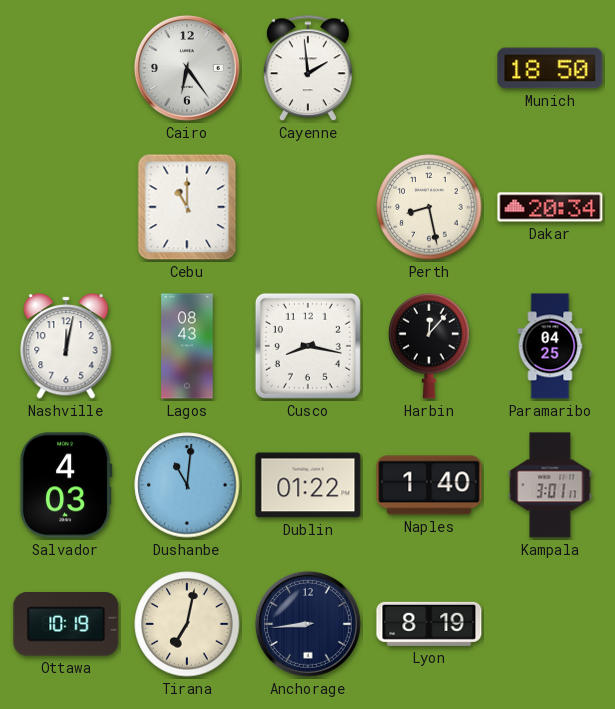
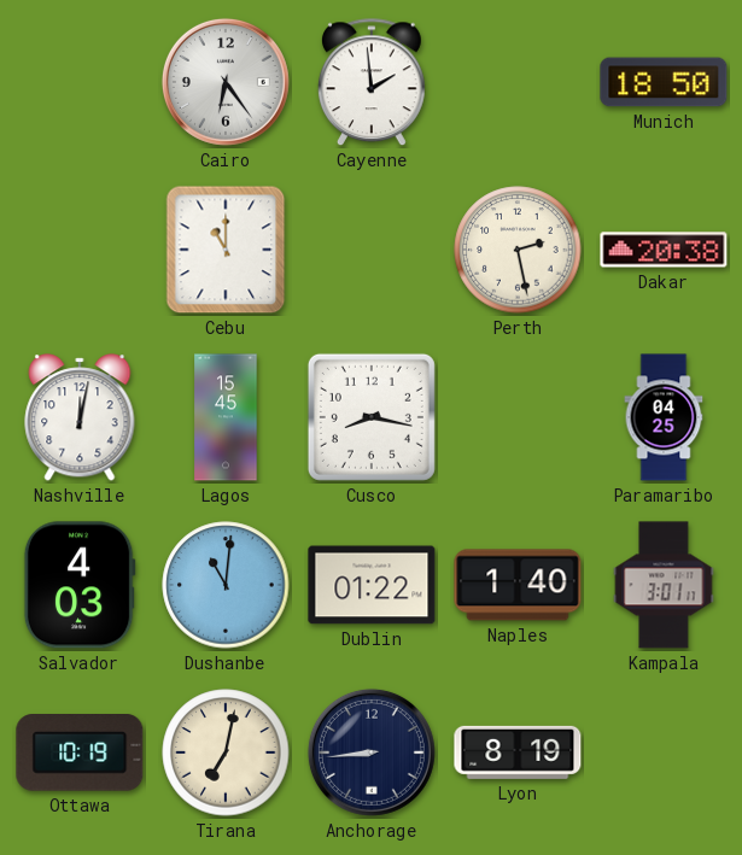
Perth: 8:28 -> 2:28
Dakar: 20:34 -> 20:38
Lagos: 08:43 -> 15:45
Harbin: 12:07 -> none
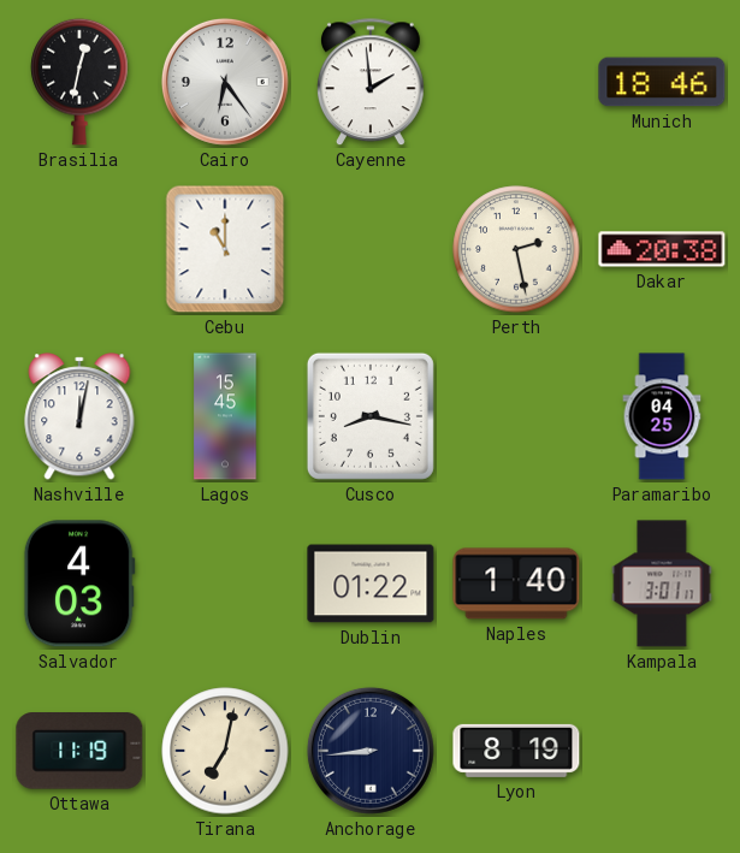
Brasilia: none -> 12:32
Munich: 18:50 -> 18:46
Dushanbe: 11:01 -> none
Ottawa: 10:19 -> 11:19
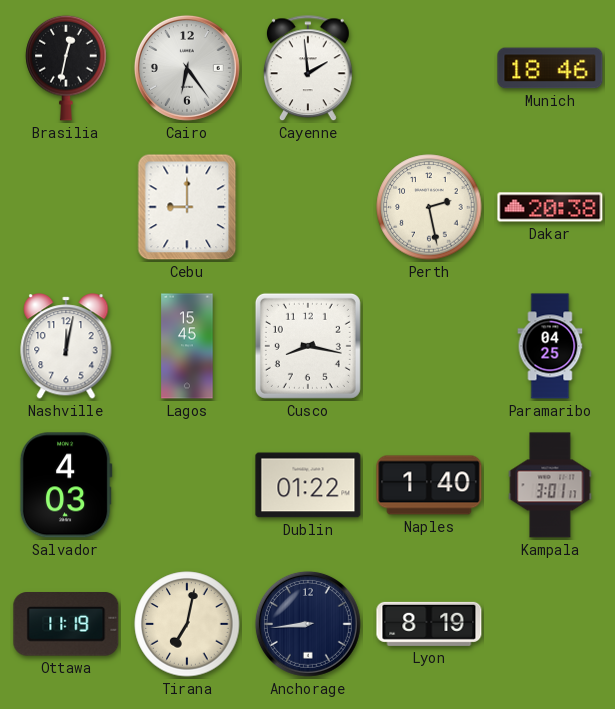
Cebu: 11:00 -> 9:00
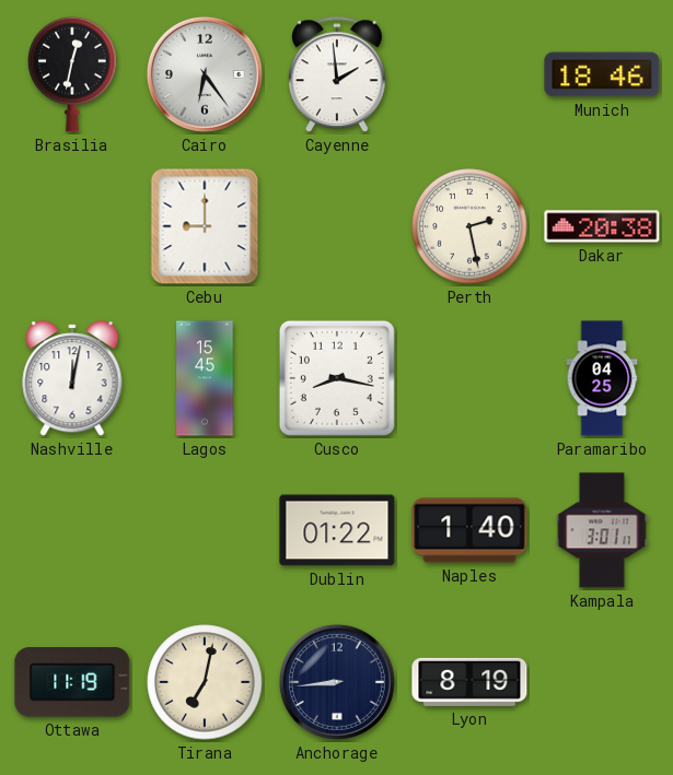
Salvador: 4:03 -> none
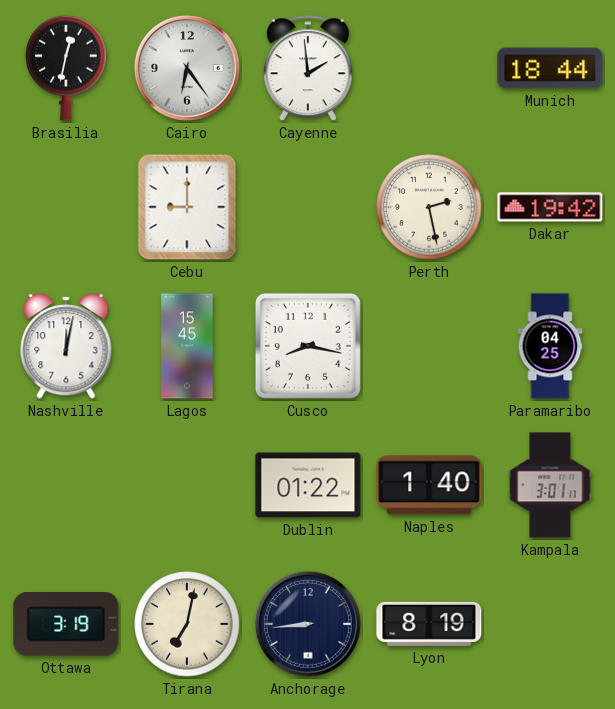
Munich: 18:46 -> 18:44
Dakar: 20:38 -> 19:42
Ottawa: 11:19 -> 3:19
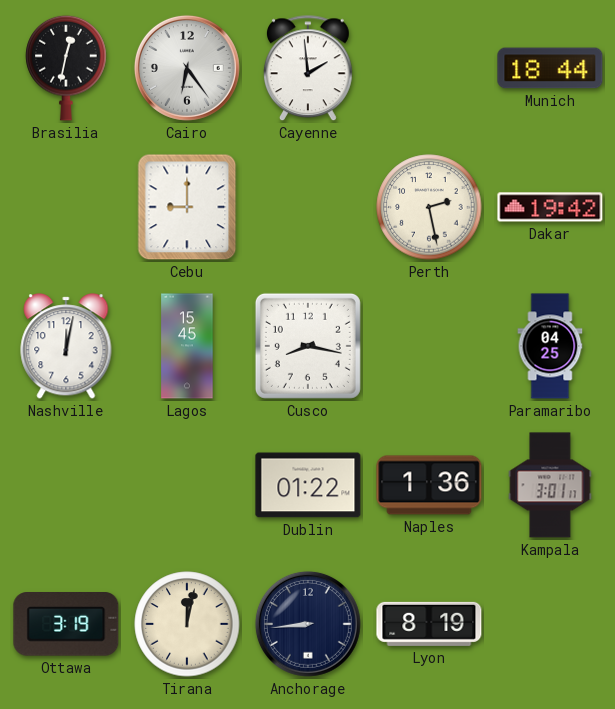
Naples: 1:40 -> 1:36
Tirana: 7:02 -> 12:02
